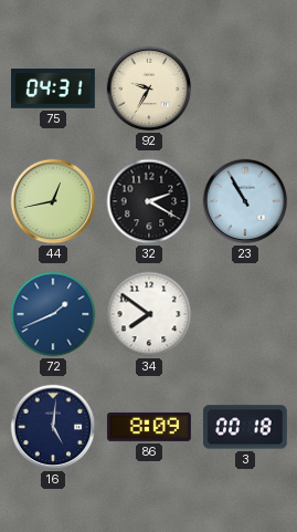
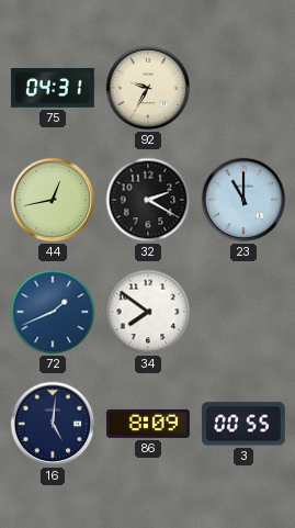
23: 10:55 -> 11:00
3: 00:18 -> 00:55
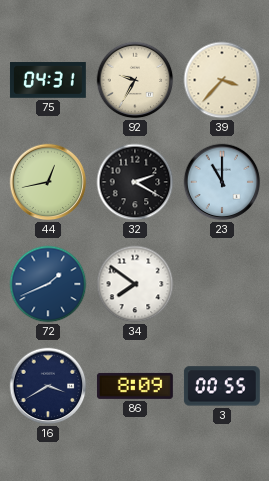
39: none -> 3:37
16: 5:01 -> 3:40
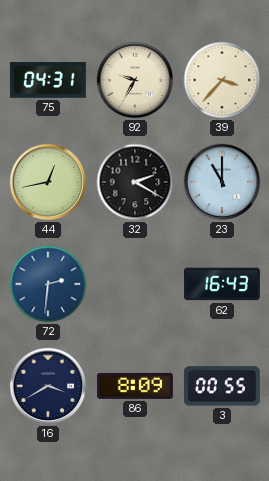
72: 1:41 -> 2:31
34: 7:51 -> none
62: none -> 16:43
